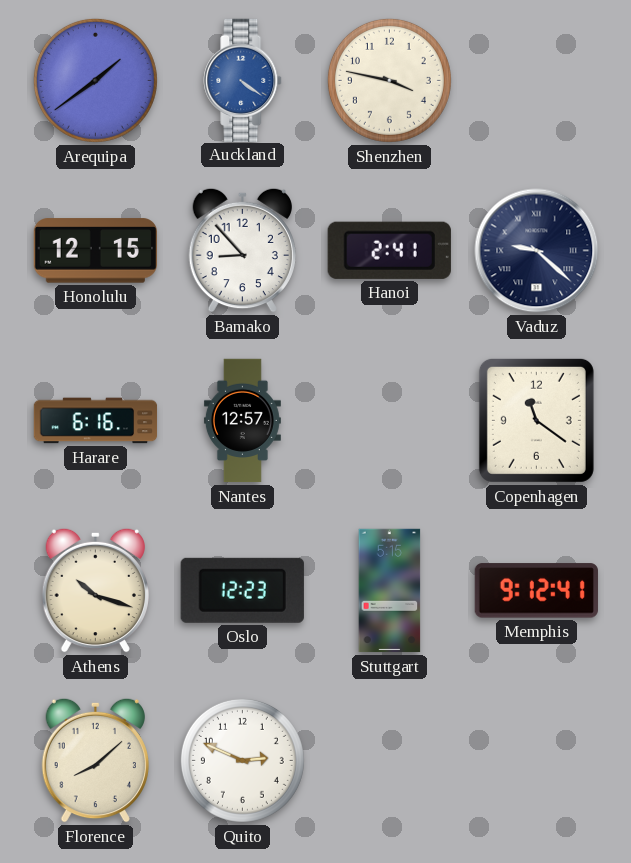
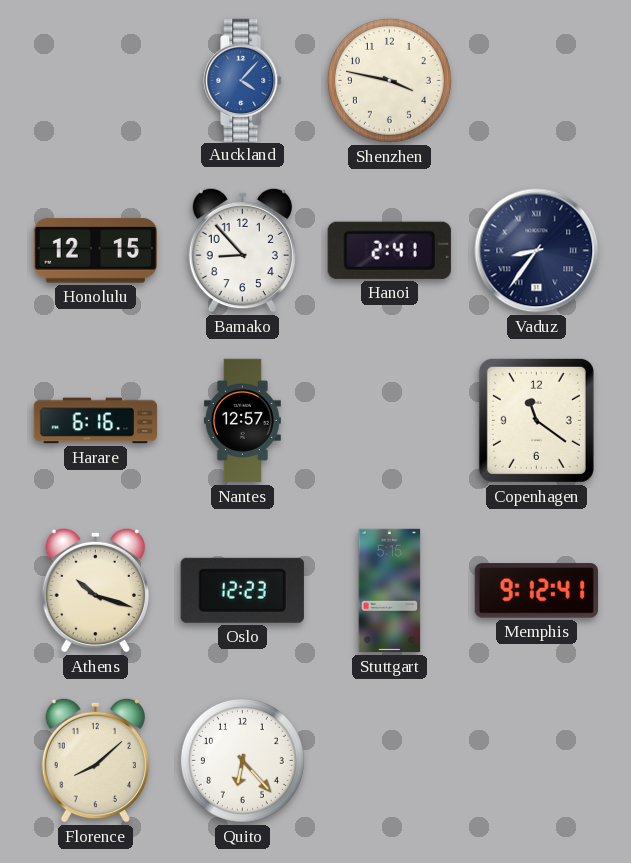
Arequipa: 1:39 -> none
Auckland: 4:21 -> 4:07
Vaduz: 9:22 -> 8:36
Quito: 2:49 -> 6:23
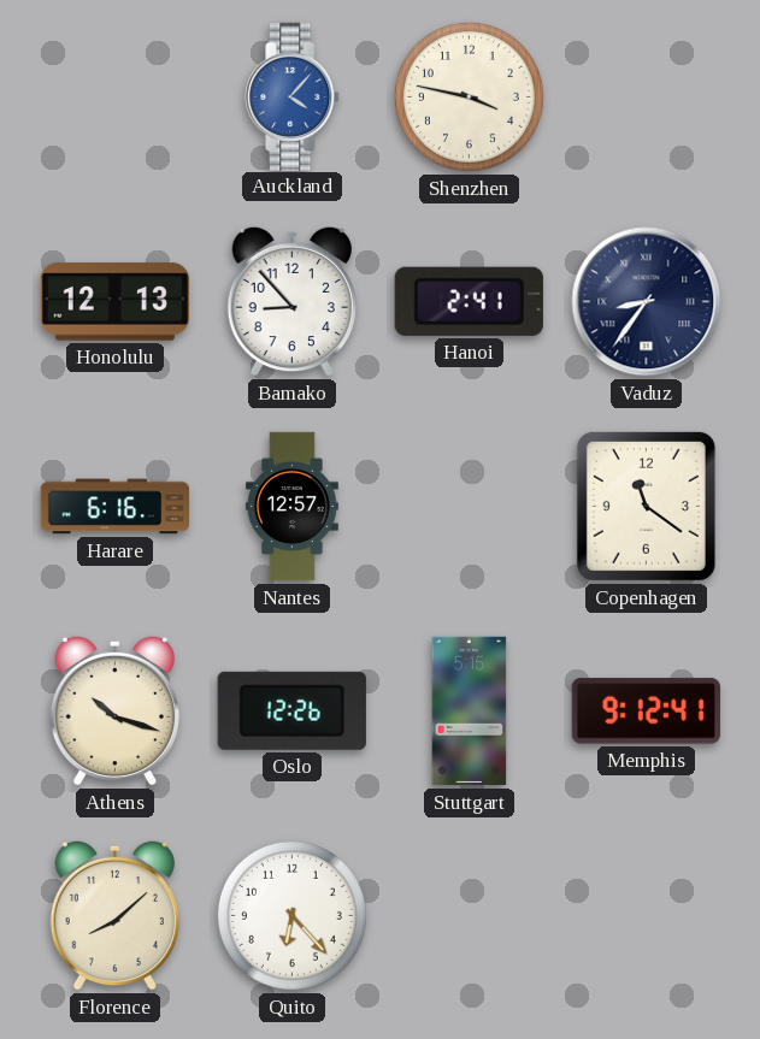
Honolulu: 12:15 -> 12:13
Oslo: 12:23 -> 12:26
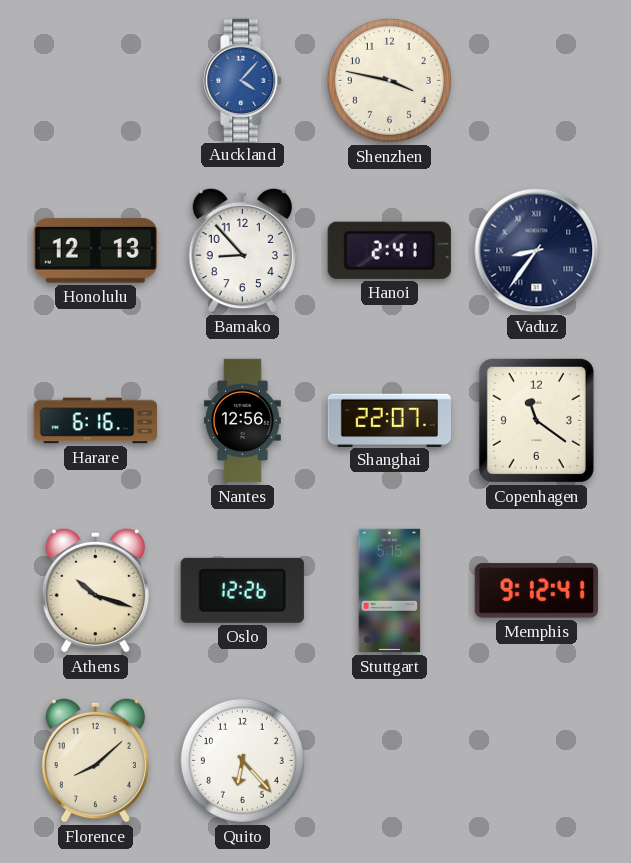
Nantes: 12:57 -> 12:56
Shanghai: none -> 22:07
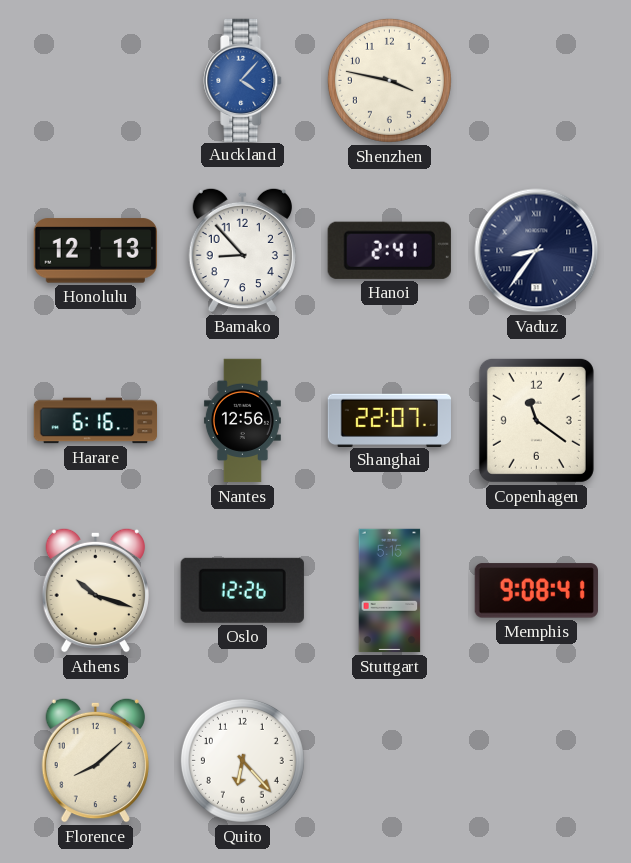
Memphis: 9:12 -> 9:08
